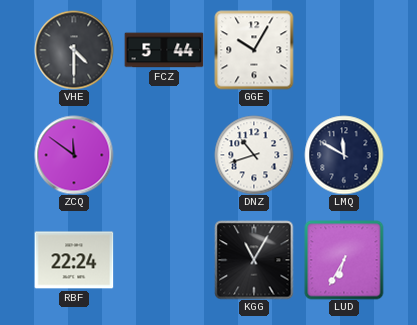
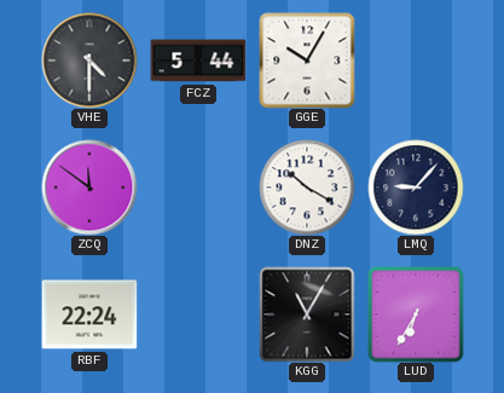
DNZ: 10:42 -> 10:20
LMQ: 11:50 -> 9:07
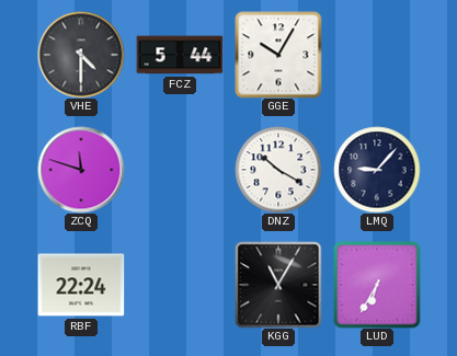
ZCQ: 11:51 -> 11:48
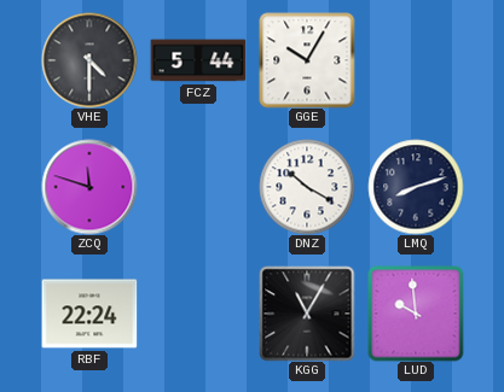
LMQ: 9:07 -> 8:12
LUD: 6:35 -> 9:59
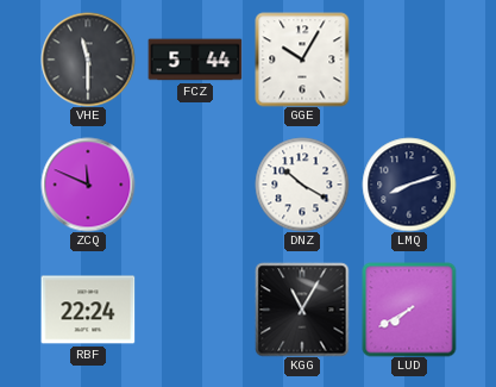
VHE: 4:30 -> 11:30
ZCQ: 11:48 -> 11:49
LUD: 9:59 -> 7:40
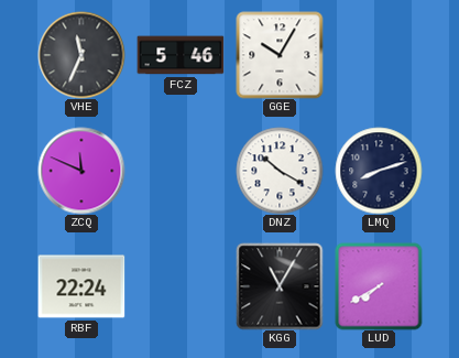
VHE: 11:30 -> 11:34
FCZ: 5:44 -> 5:46
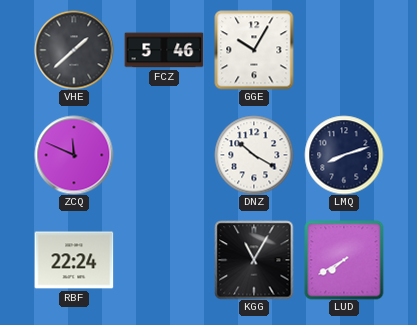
VHE: 11:34 -> 1:38
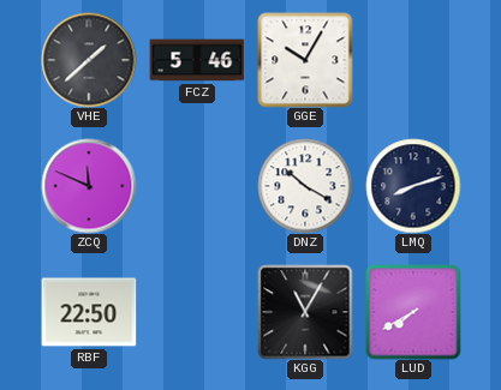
RBF: 22:24 -> 22:50
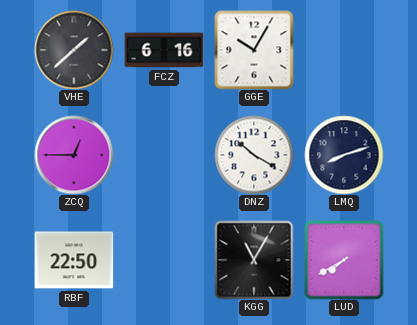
FCZ: 5:46 -> 6:16
ZCQ: 11:49 -> 12:45
